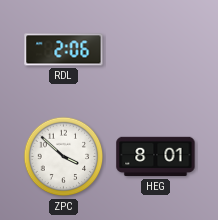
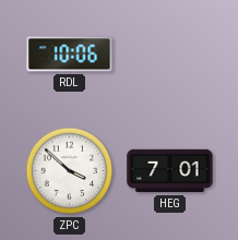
RDL: 2:06 -> 10:06
HEG: 8:01 -> 7:01
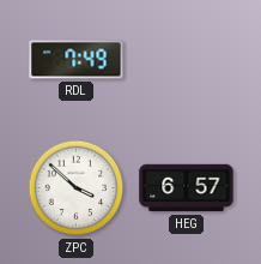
RDL: 10:06 -> 7:49
HEG: 7:01 -> 6:57
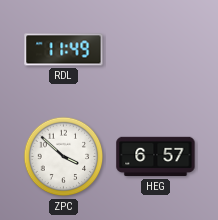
RDL: 7:49 -> 11:49
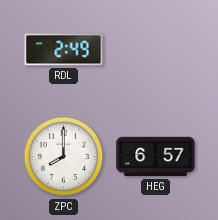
RDL: 11:49 -> 2:49
ZPC: 3:52 -> 8:00
